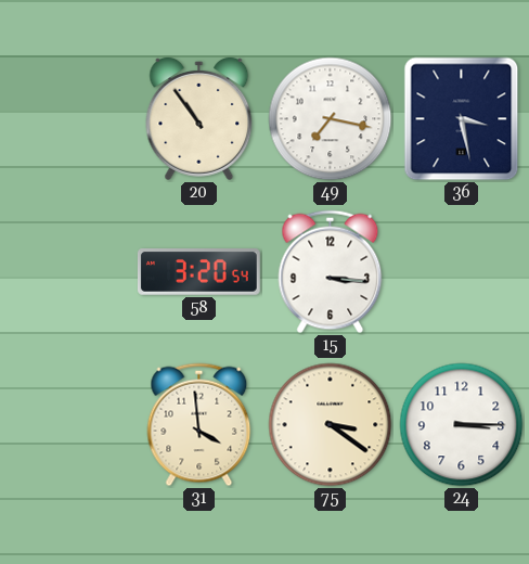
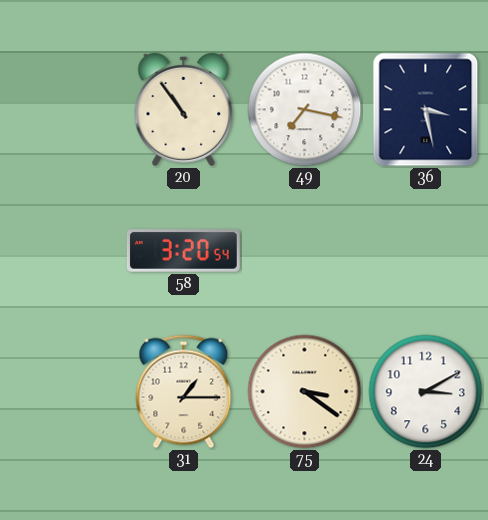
15: 3:16 -> none
31: 3:59 -> 1:15
24: 3:15 -> 3:10
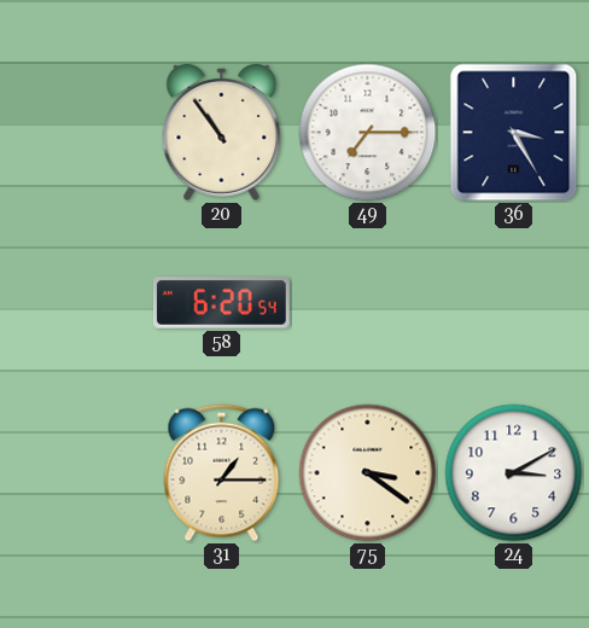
49: 7:17 -> 7:15
36: 3:28 -> 3:25
58: 3:20 -> 6:20
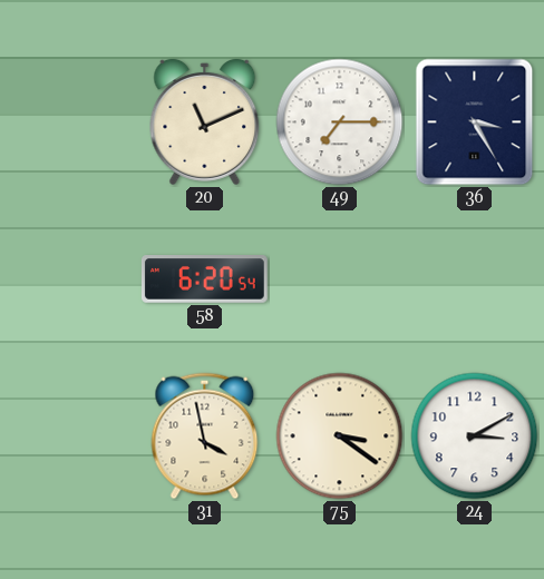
20: 10:54 -> 11:11
31: 1:15 -> 3:58
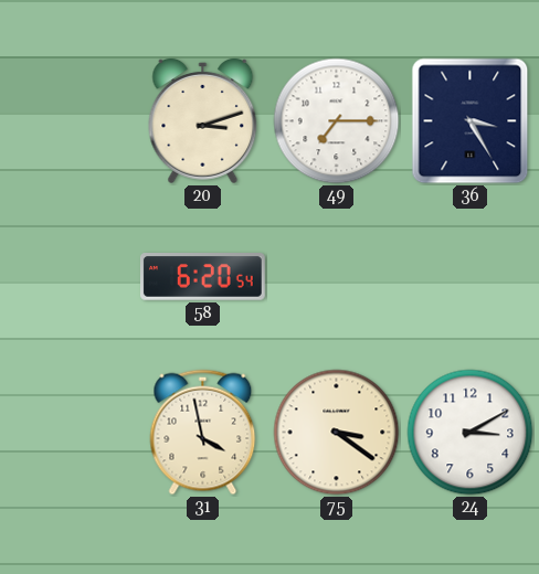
20: 11:11 -> 3:12
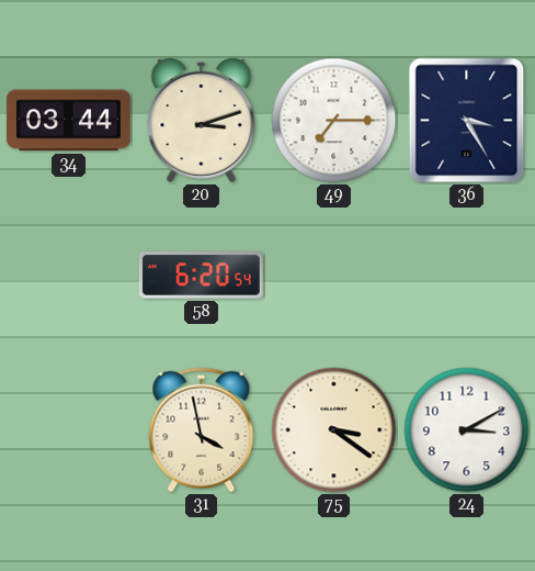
34: none -> 03:44
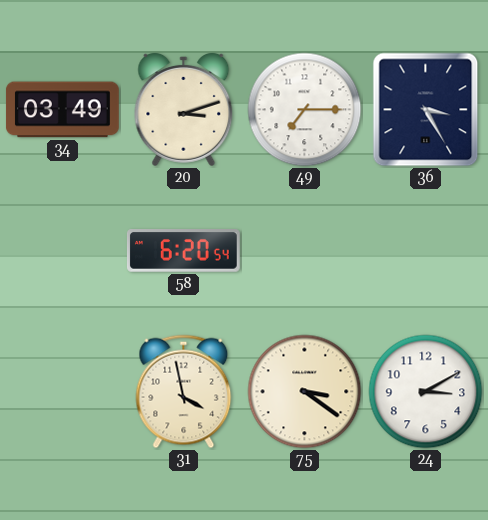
34: 03:44 -> 03:49
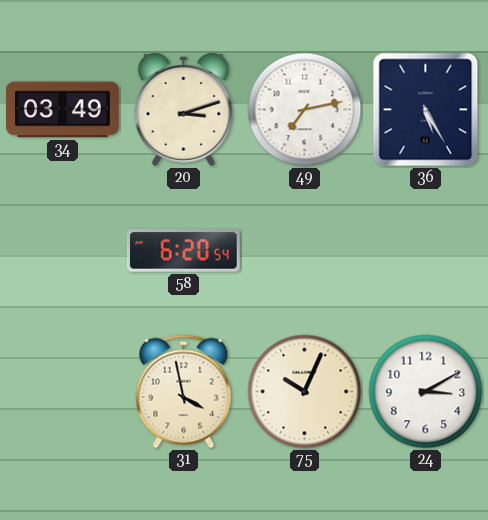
49: 7:15 -> 7:13
36: 3:25 -> 5:25
75: 3:21 -> 10:04
